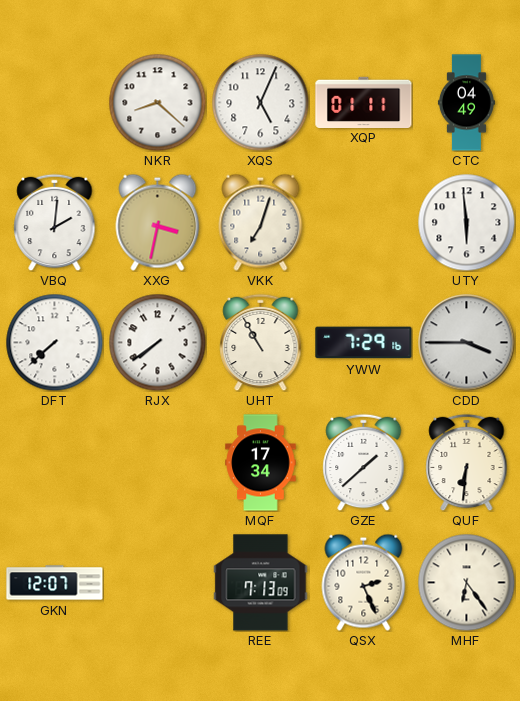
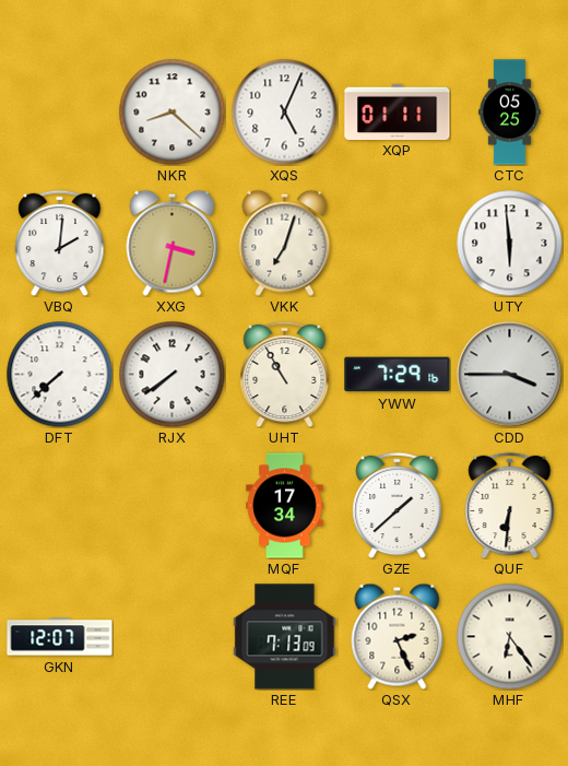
CTC: 04:49 -> 05:25
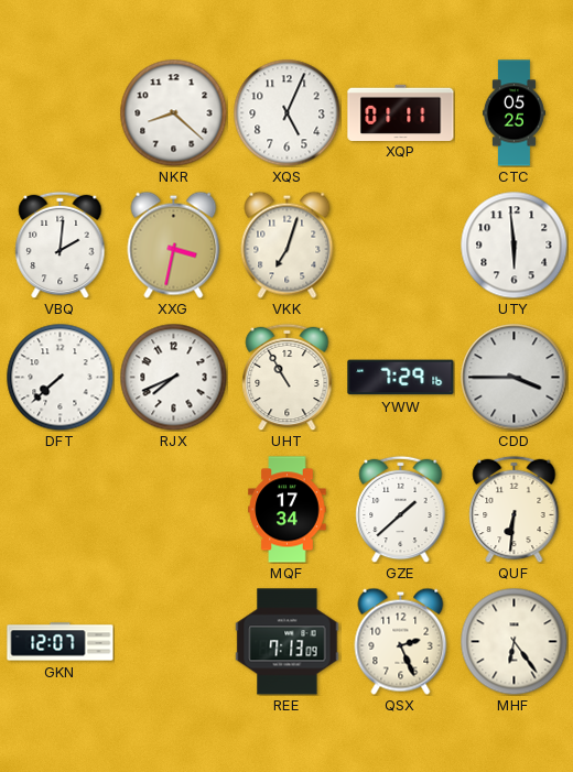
RJX: 7:39 -> 7:41
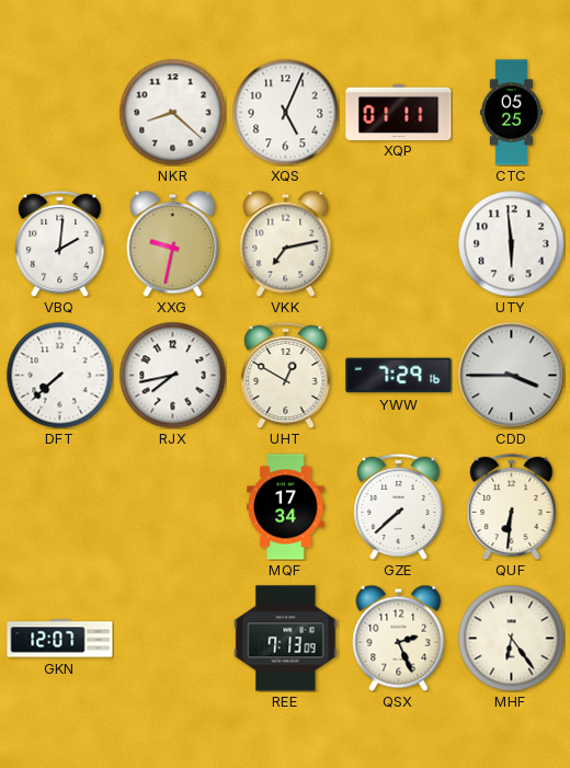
XXG: 3:32 -> 9:32
VKK: 7:03 -> 7:13
RJX: 7:41 -> 7:43
UHT: 10:55 -> 12:50
GZE: 1:38 -> 7:38
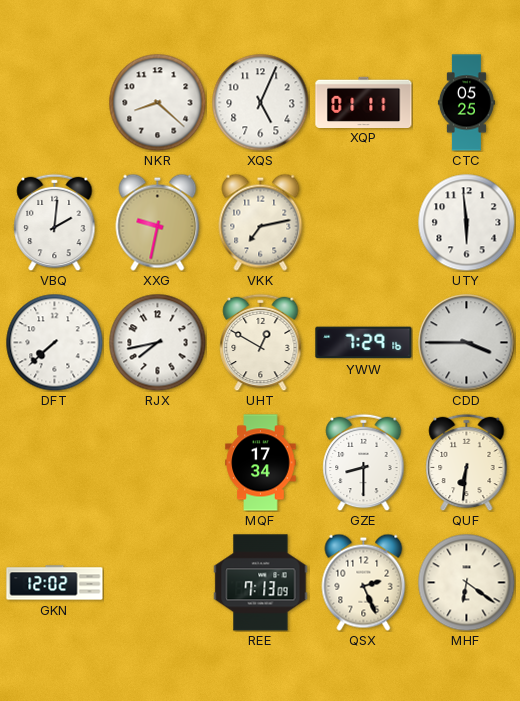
GZE: 7:38 -> 8:30
GKN: 12:07 -> 12:02
MHF: 6:24 -> 6:21
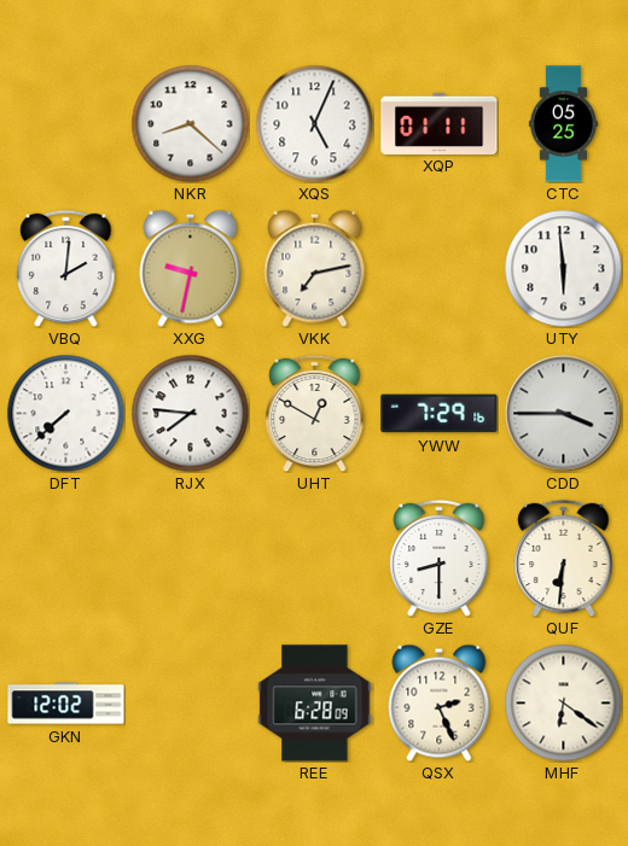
RJX: 7:43 -> 7:46
MQF: 17:34 -> none
REE: 7:13 -> 6:28
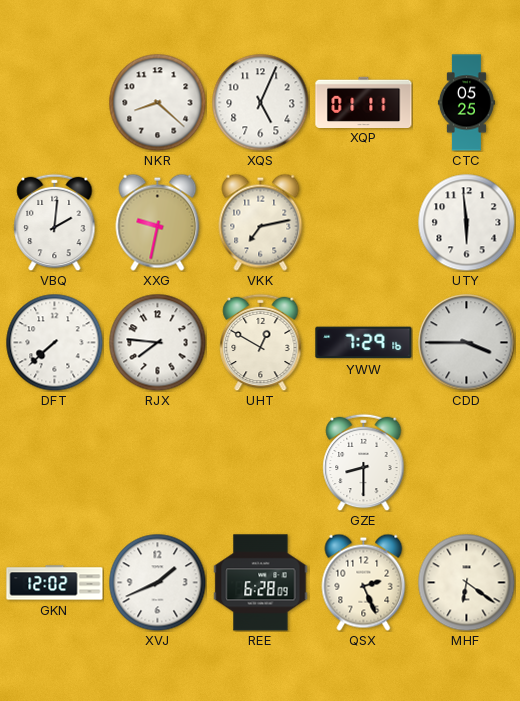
QUF: 6:31 -> none
XVJ: none -> 1:41
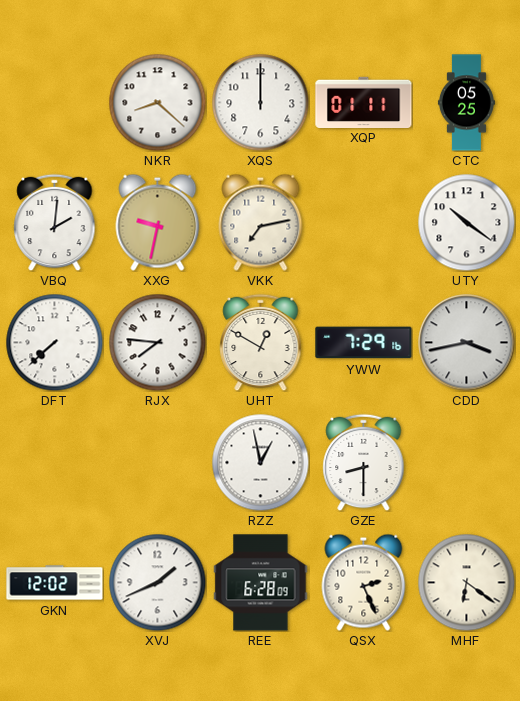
XQS: 5:04 -> 12:00
UTY: 5:59 -> 10:21
CDD: 3:45 -> 3:43
RZZ: none -> 12:58
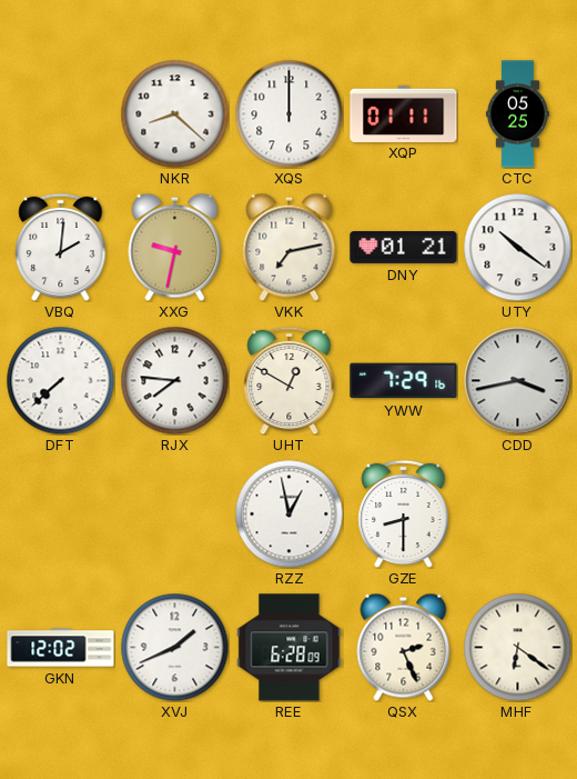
DNY: none -> 01:21
